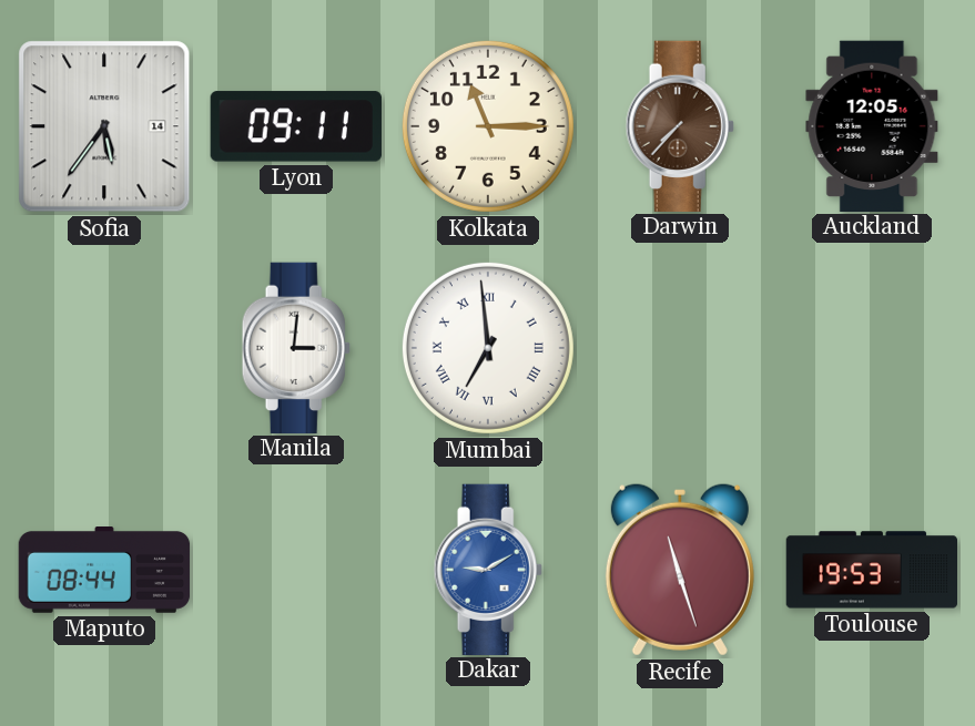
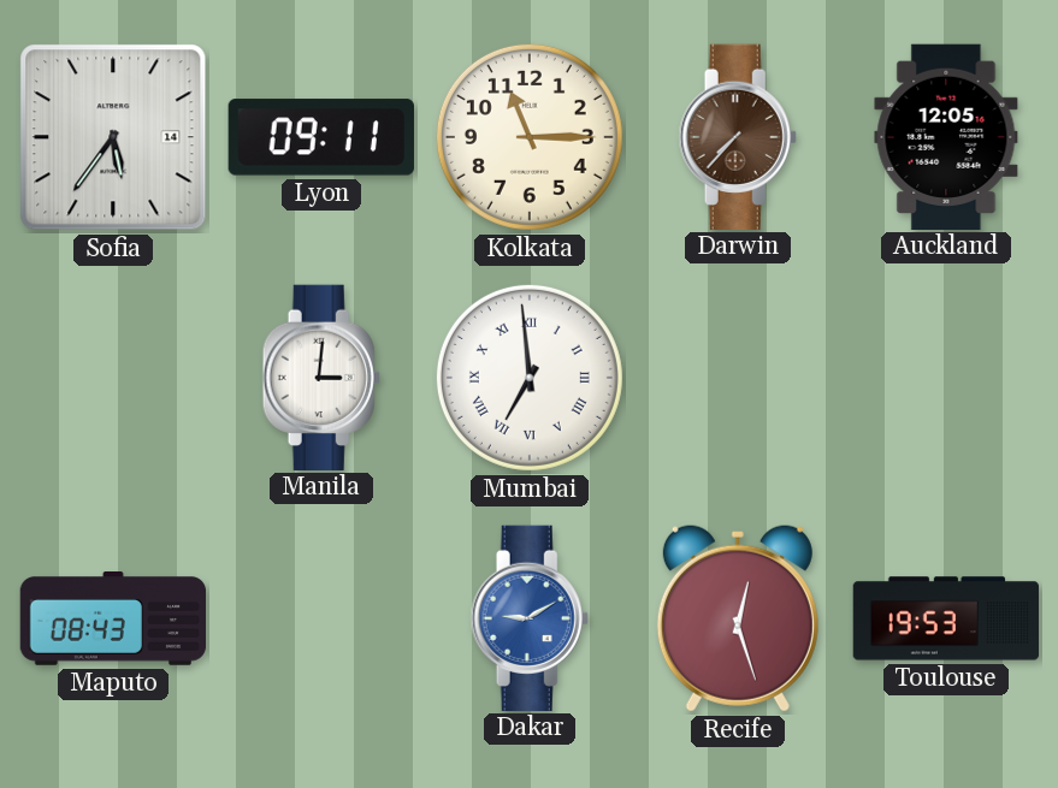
Maputo: 08:44 -> 08:43
Recife: 11:27 -> 12:27
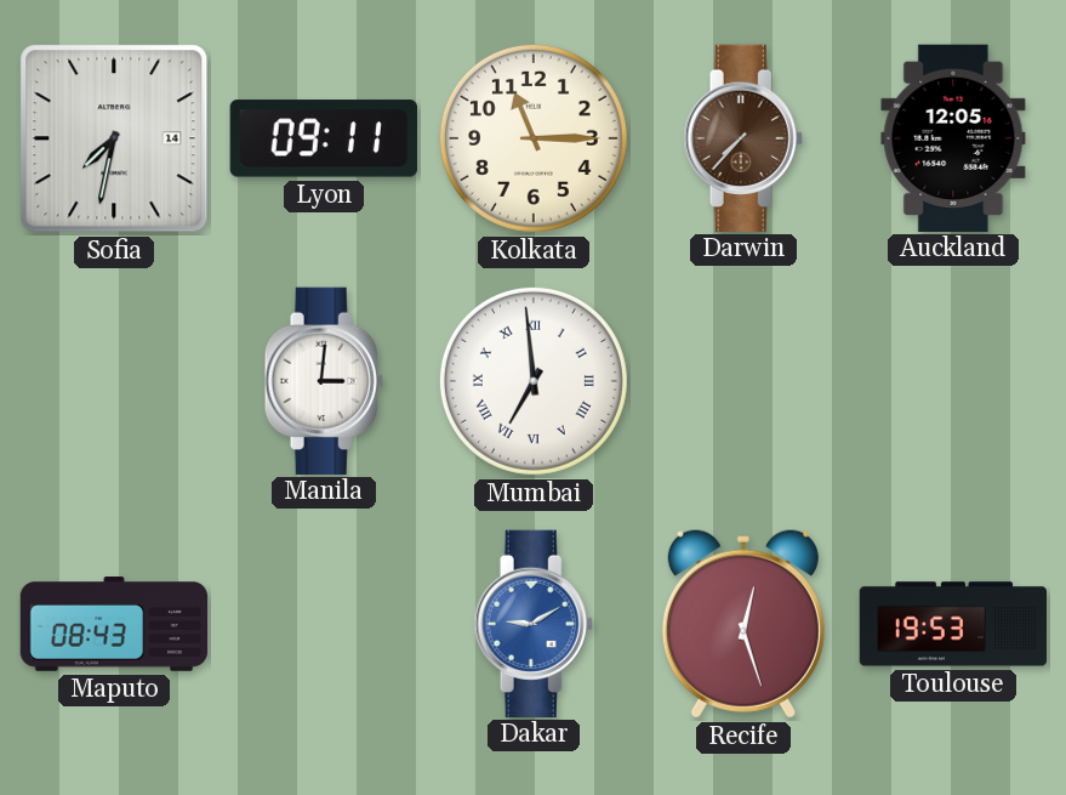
Sofia: 5:36 -> 7:32
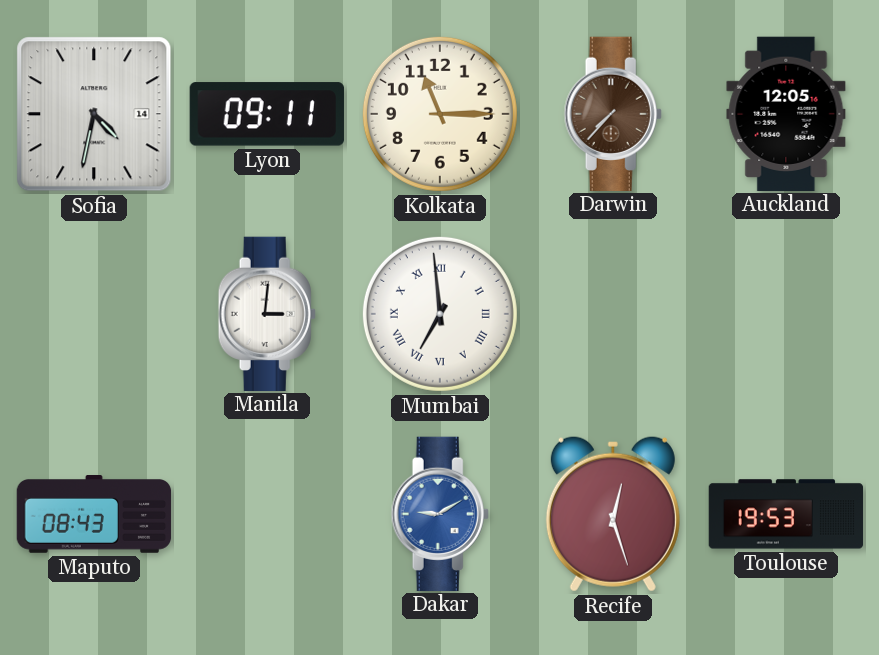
Sofia: 7:32 -> 4:32
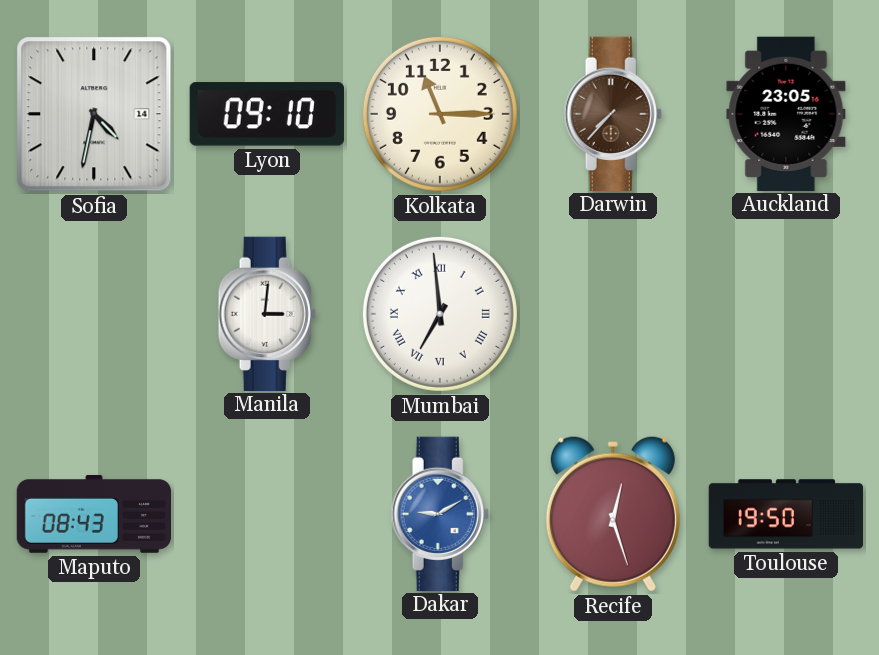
Lyon: 09:11 -> 09:10
Auckland: 12:05 -> 23:05
Toulouse: 19:53 -> 19:50
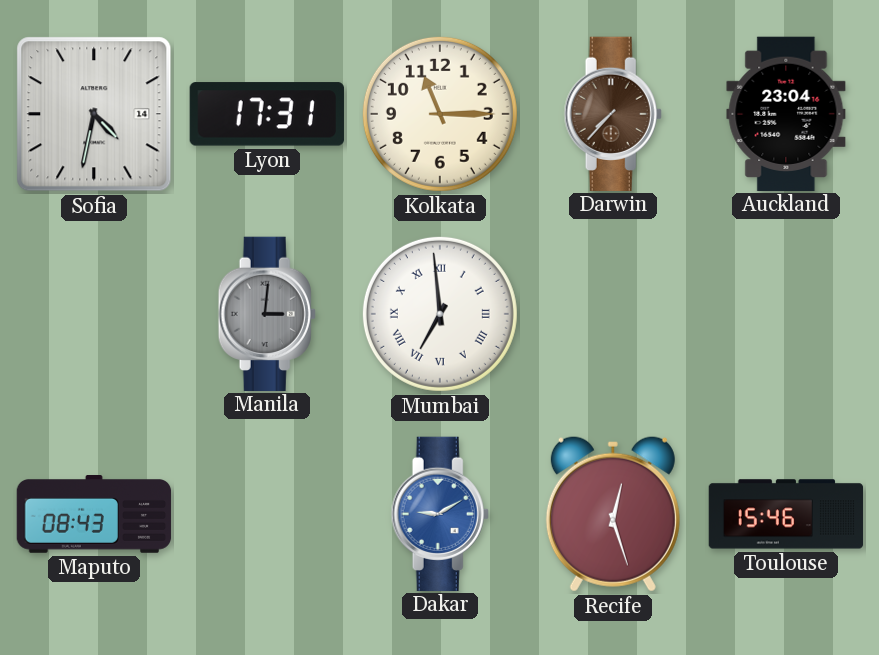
Lyon: 09:10 -> 17:31
Auckland: 23:05 -> 23:04
Manila dial: white -> grey
Toulouse: 19:50 -> 15:46
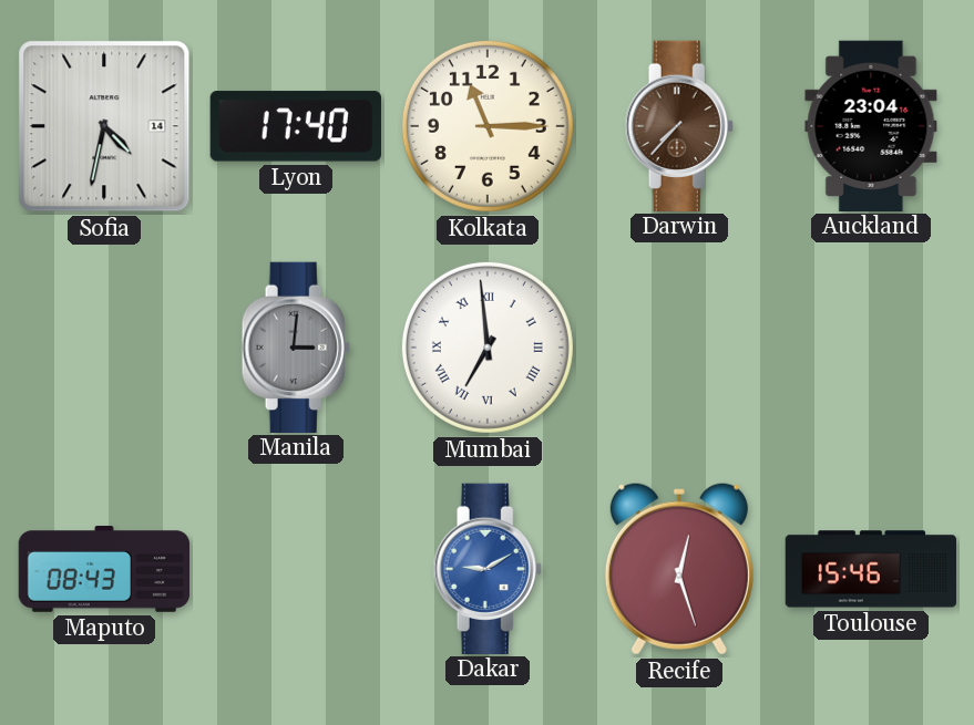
Lyon: 17:31 -> 17:40
